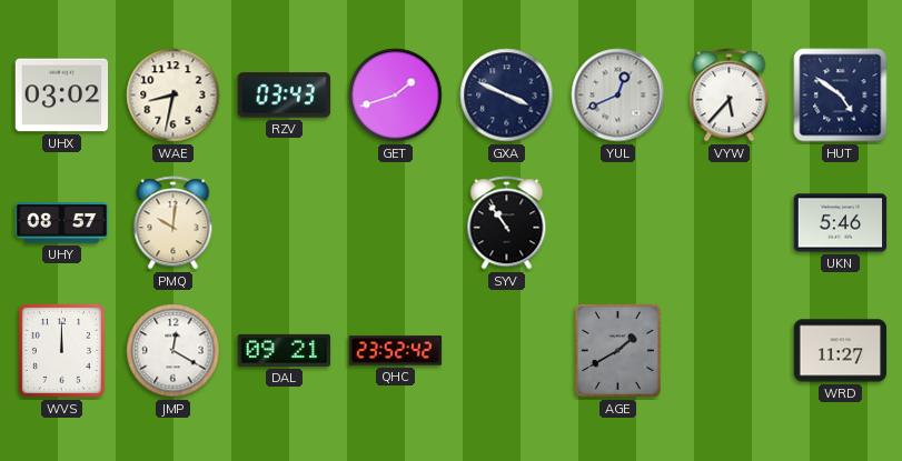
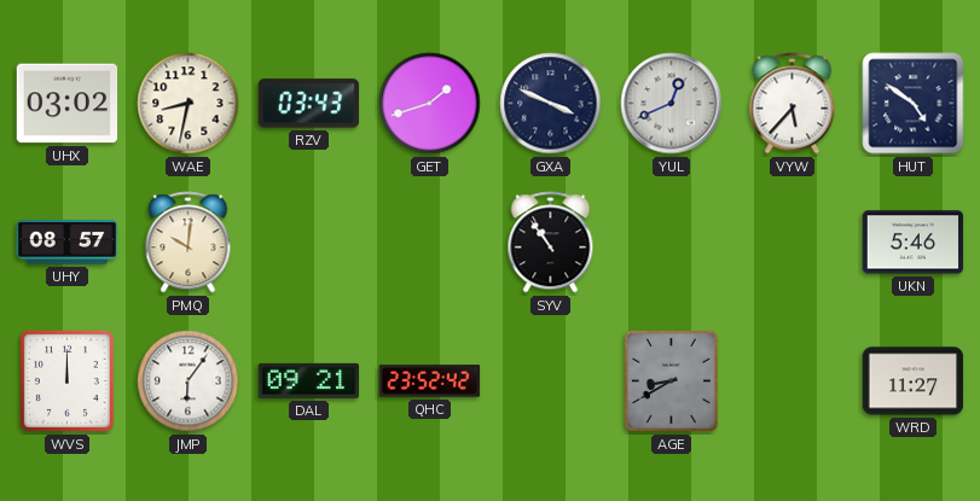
JMP: 12:20 -> 6:06
AGE: 1:40 -> 8:40
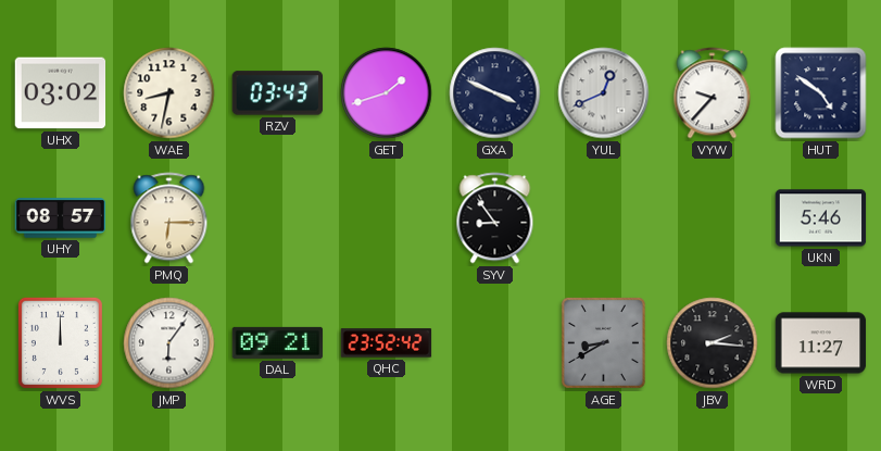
VYW: 5:37 -> 9:37
PMQ: 10:01 -> 6:15
SYV: 10:54 -> 8:54
JBV: none -> 2:16
